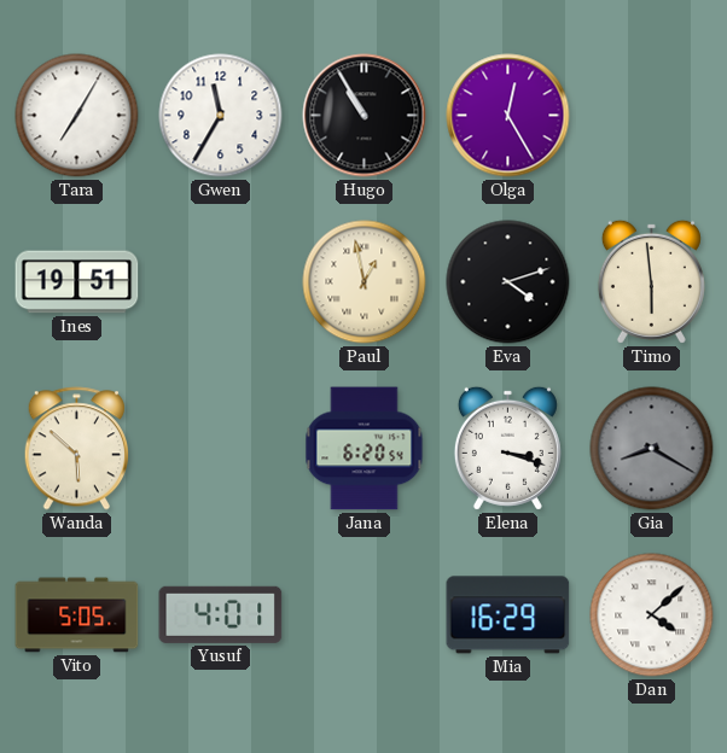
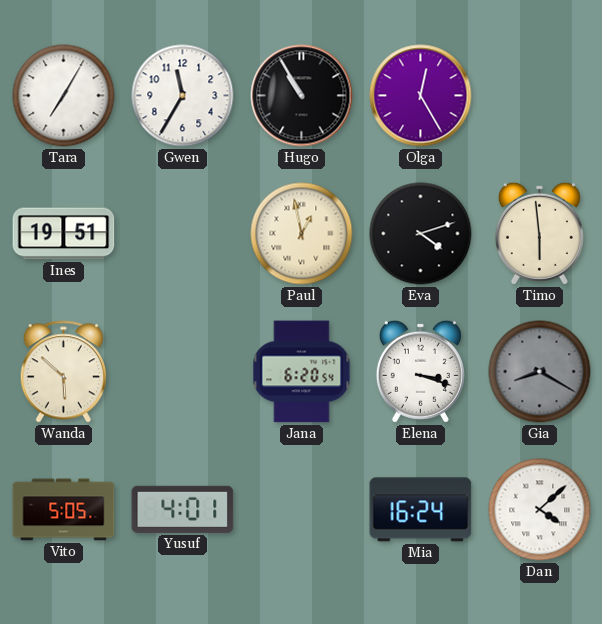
Mia: 16:29 -> 16:24
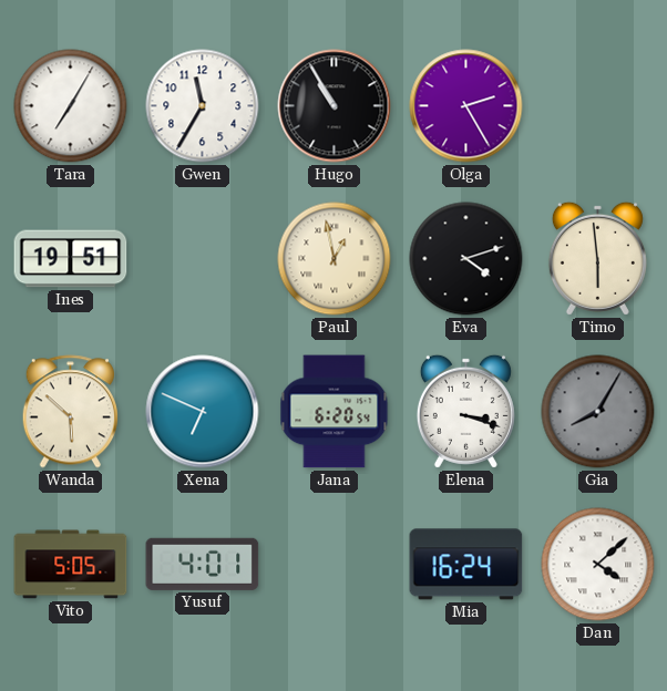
Olga: 12:25 -> 2:25
Xena: none -> 6:49
Gia: 8:20 -> 8:05
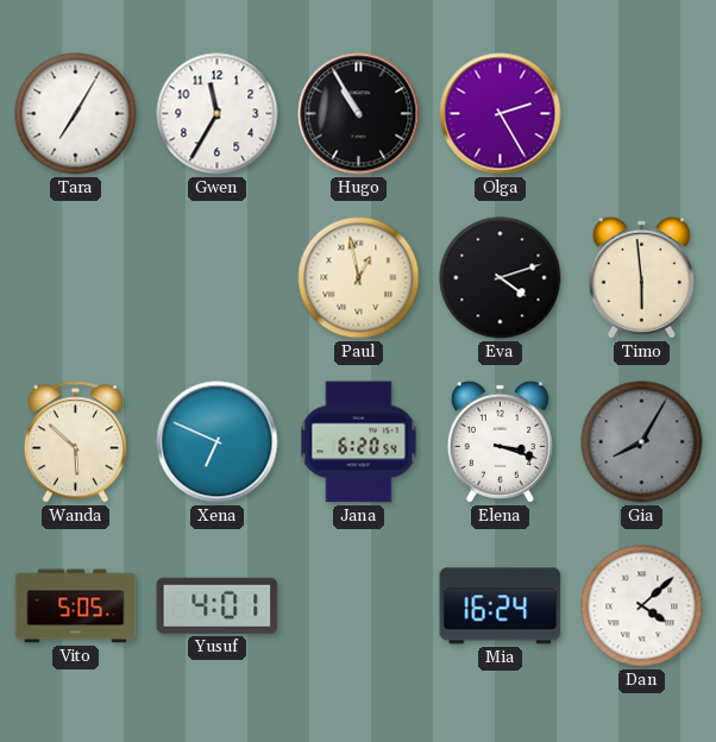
Ines: 19:51 -> none
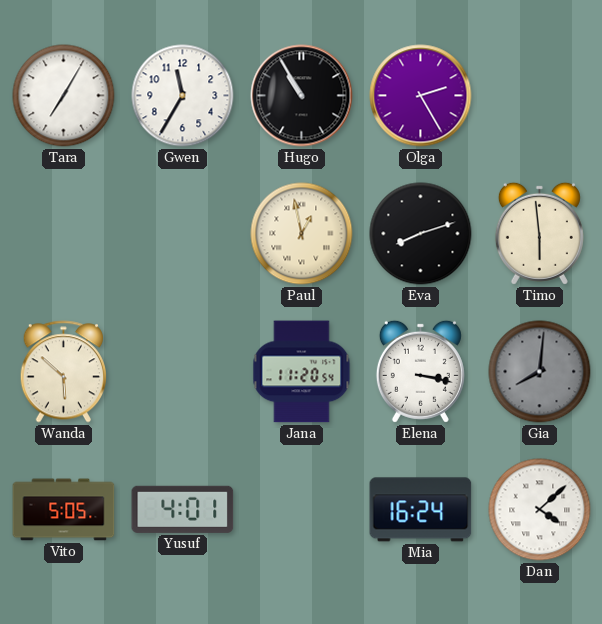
Eva: 4:12 -> 8:12
Xena: 6:49 -> none
Jana: 6:20 -> 11:20
Elena: 3:18 -> 3:17
Gia: 8:05 -> 8:01
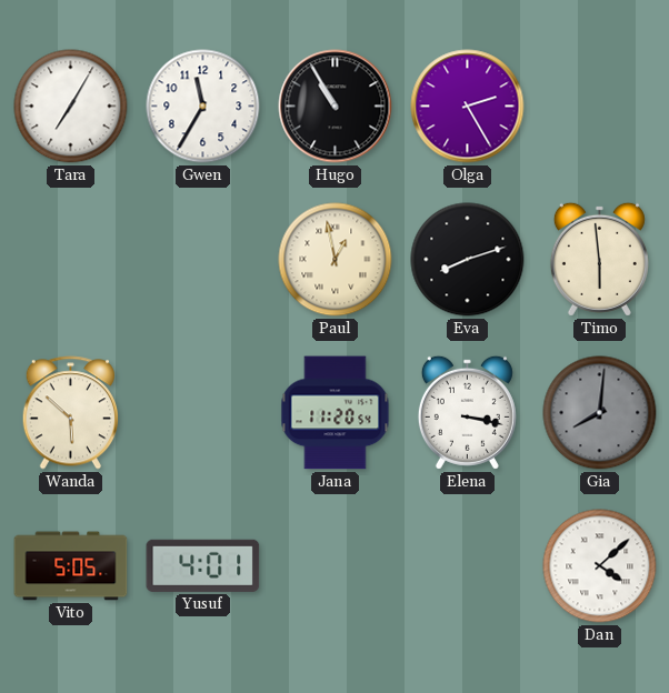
Mia: 16:24 -> none
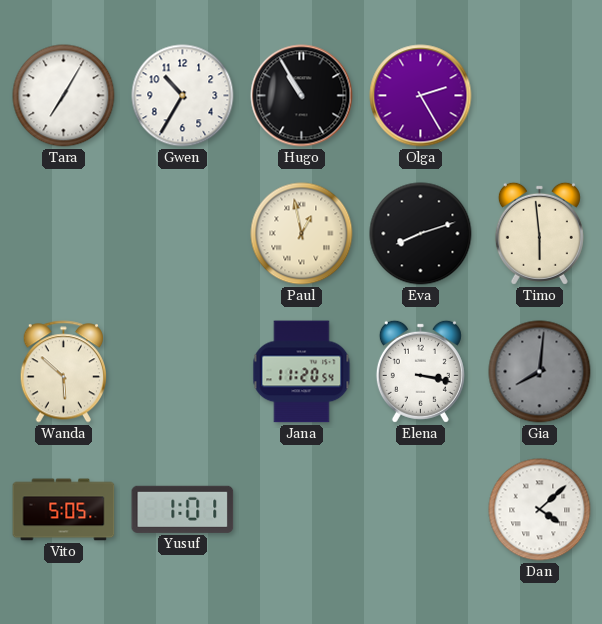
Gwen: 11:35 -> 10:35
Yusuf: 4:01 -> 1:01
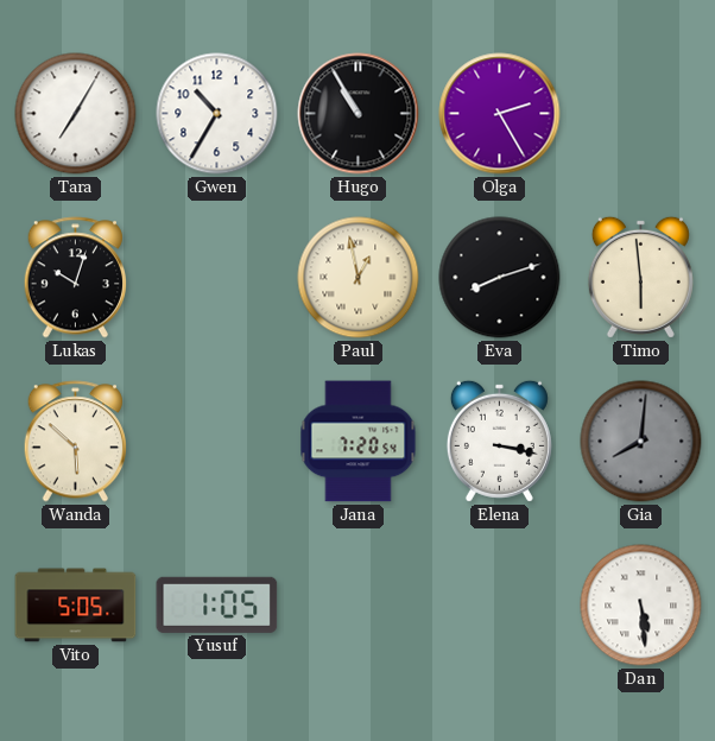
Lukas: none -> 10:03
Jana: 11:20 -> 7:20
Yusuf: 1:01 -> 1:05
Dan: 4:08 -> 5:29
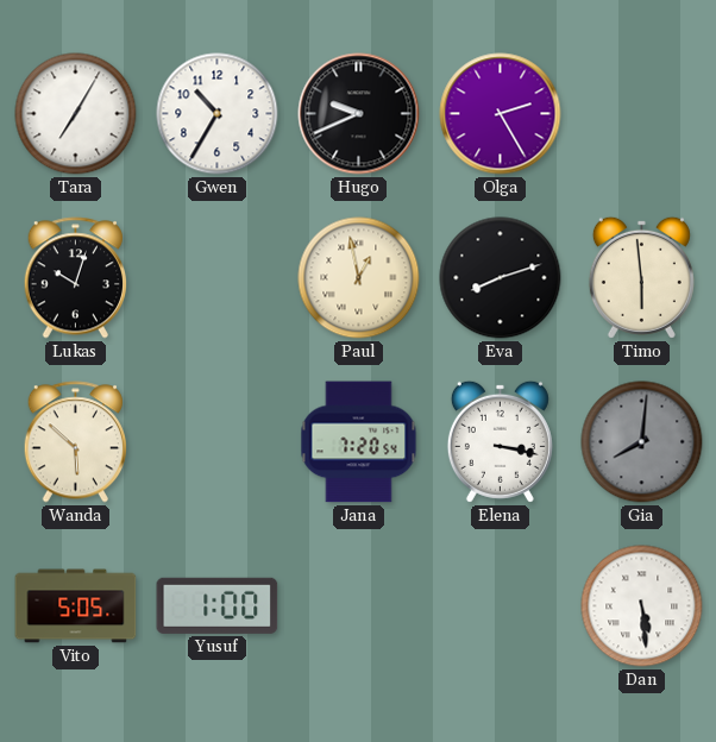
Hugo: 10:55 -> 9:41
Yusuf: 1:05 -> 1:00
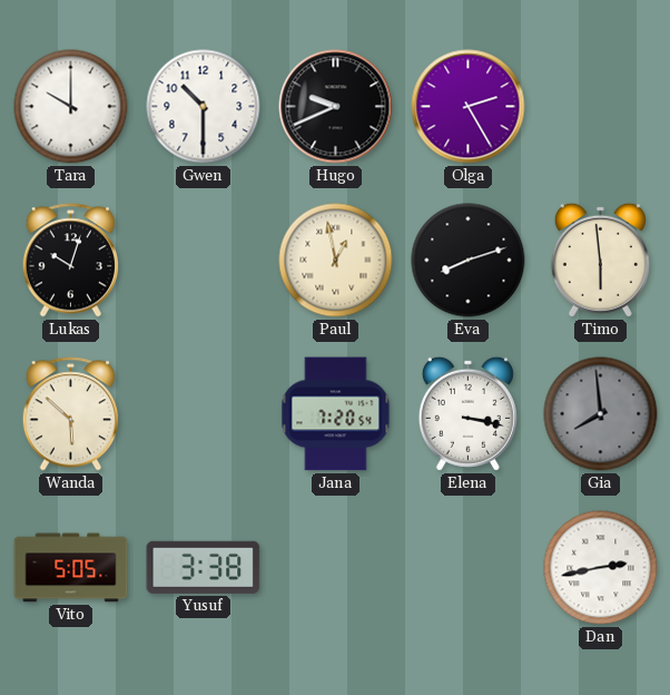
Tara: 7:05 -> 10:00
Gwen: 10:35 -> 10:30
Gia: 8:01 -> 7:59
Yusuf: 1:00 -> 3:38
Dan: 5:29 -> 2:43
